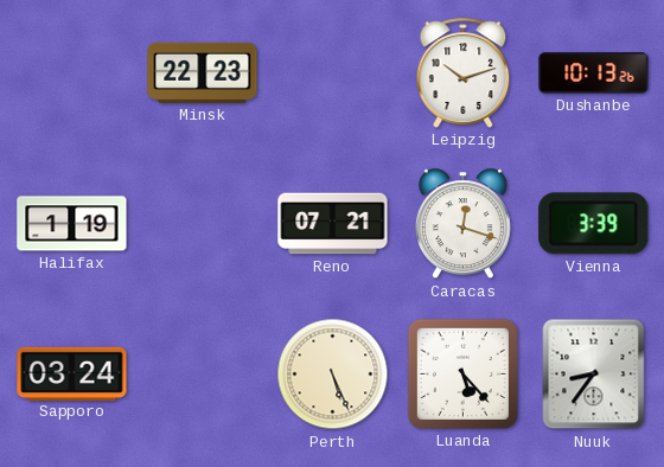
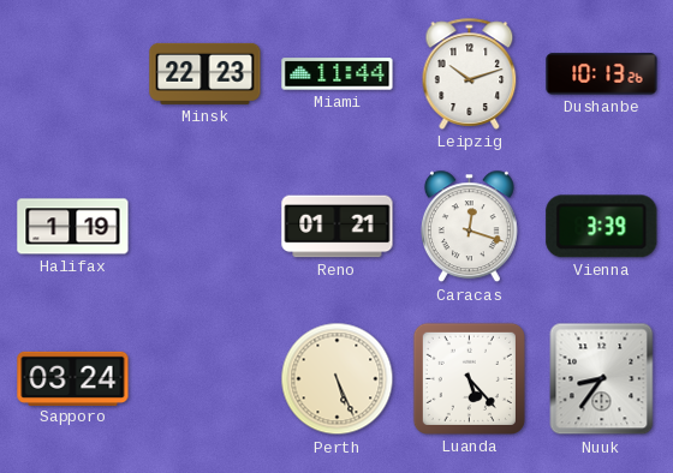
Miami: none -> 11:44
Reno: 07:21 -> 01:21
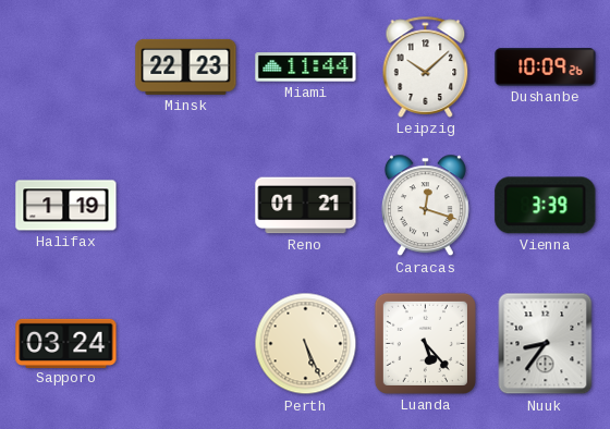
Leipzig: 10:12 -> 10:08
Dushanbe: 10:13 -> 10:09
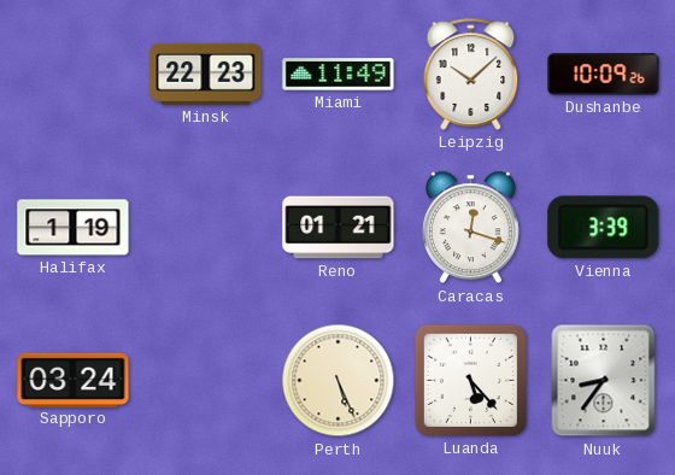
Miami: 11:44 -> 11:49
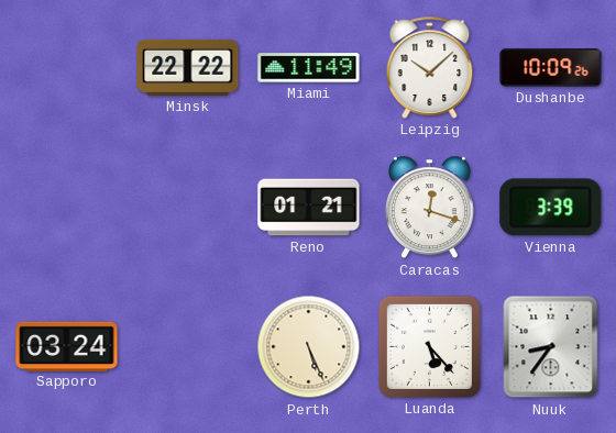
Minsk: 22:23 -> 22:22
Halifax: 1:19 -> none
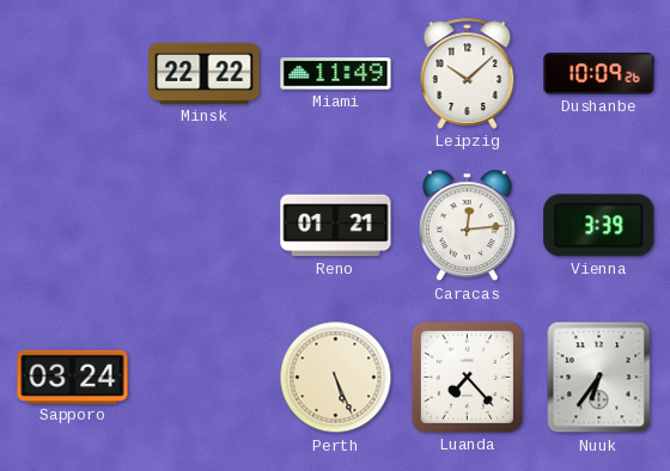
Caracas: 12:18 -> 12:14
Luanda: 5:23 -> 7:23
Nuuk: 8:36 -> 6:36
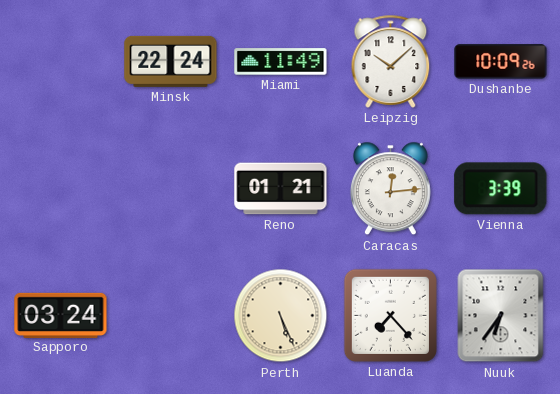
Minsk: 22:22 -> 22:24
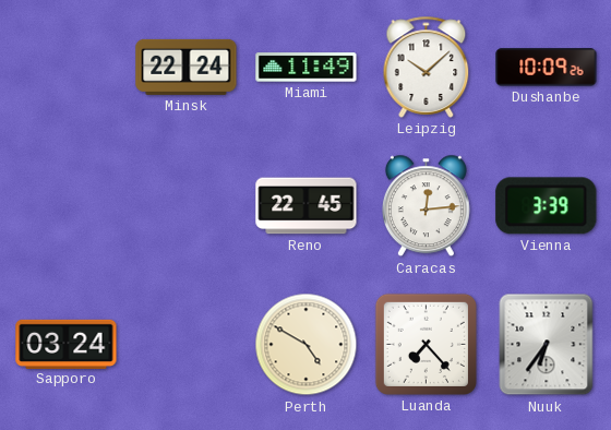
Reno: 01:21 -> 22:45
Perth: 5:26 -> 4:50
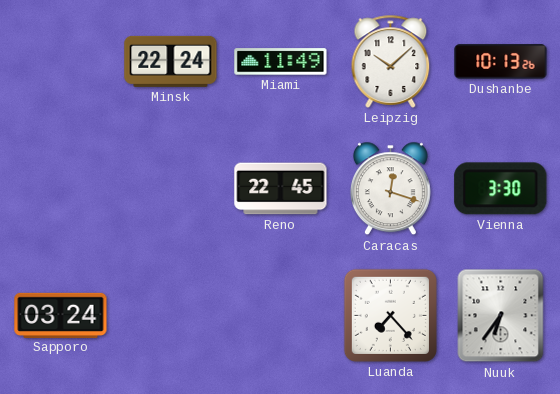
Dushanbe: 10:09 -> 10:13
Caracas: 12:14 -> 12:18
Vienna: 3:39 -> 3:30
Perth: 4:50 -> none
